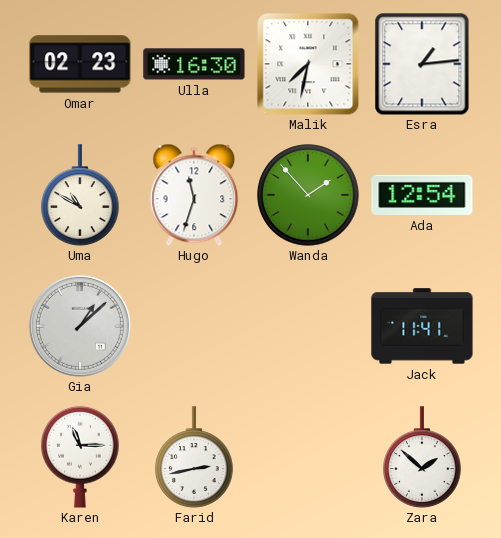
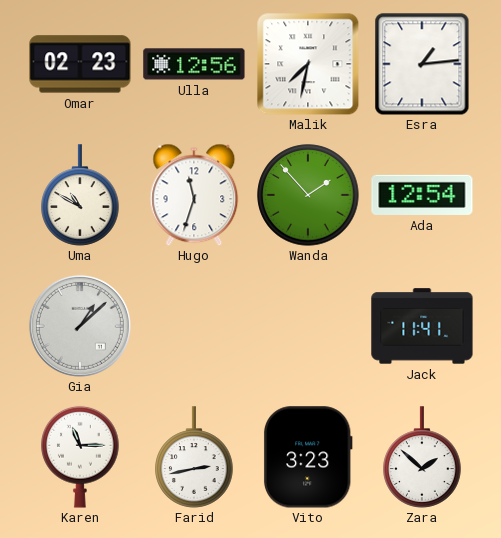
Ulla: 16:30 -> 12:56
Vito: none -> 3:23
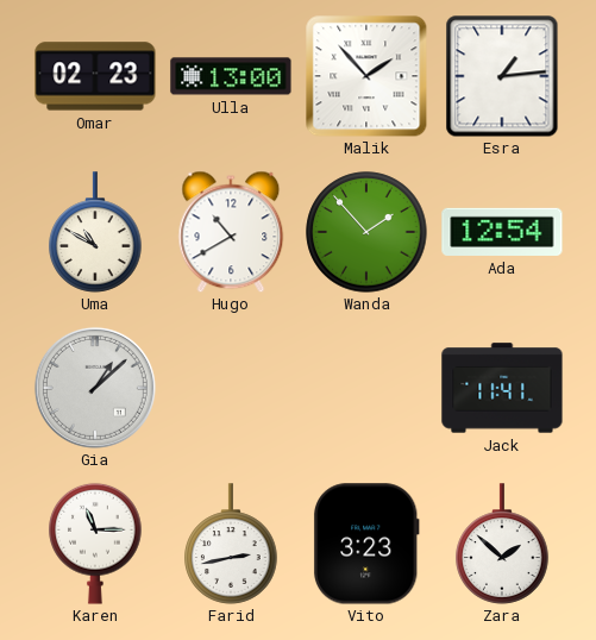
Ulla: 12:56 -> 13:00
Malik: 7:32 -> 1:53
Hugo: 11:33 -> 10:40
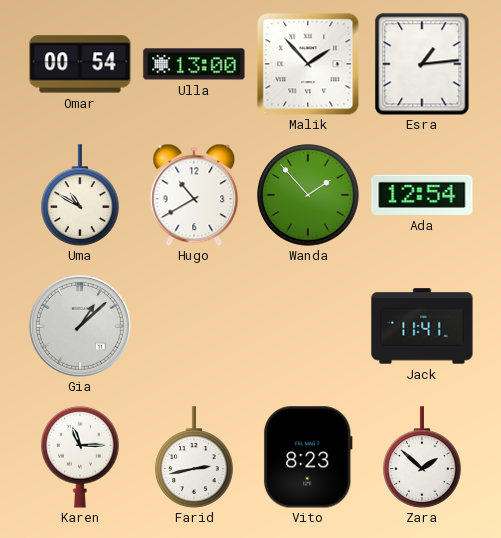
Omar: 02:23 -> 00:54
Vito: 3:23 -> 8:23
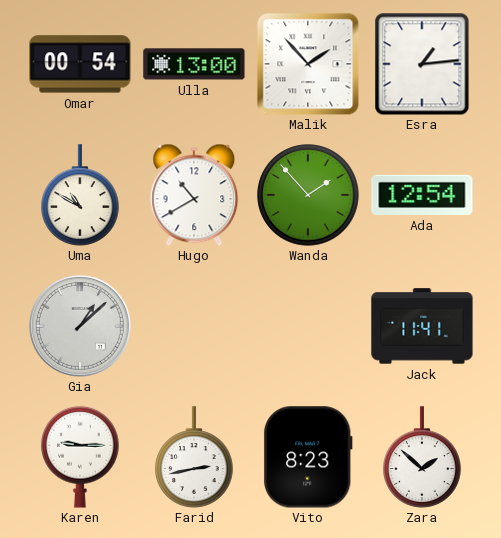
Karen: 11:15 -> 9:15
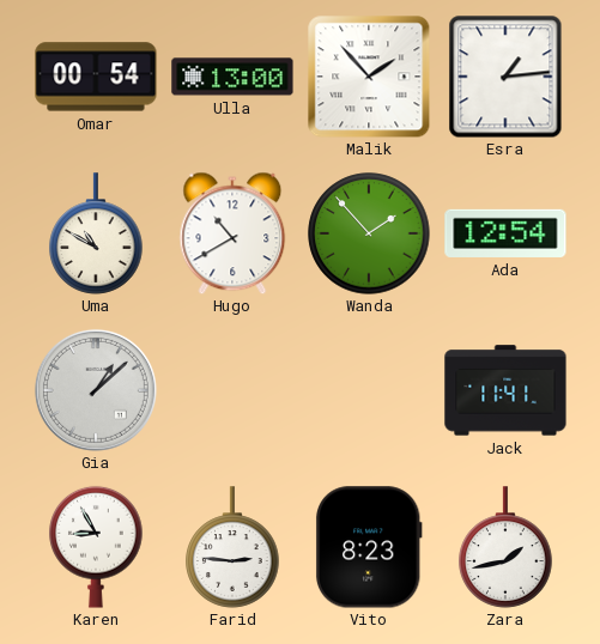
Karen: 9:15 -> 8:55
Farid: 2:43 -> 2:46
Zara: 1:52 -> 1:43
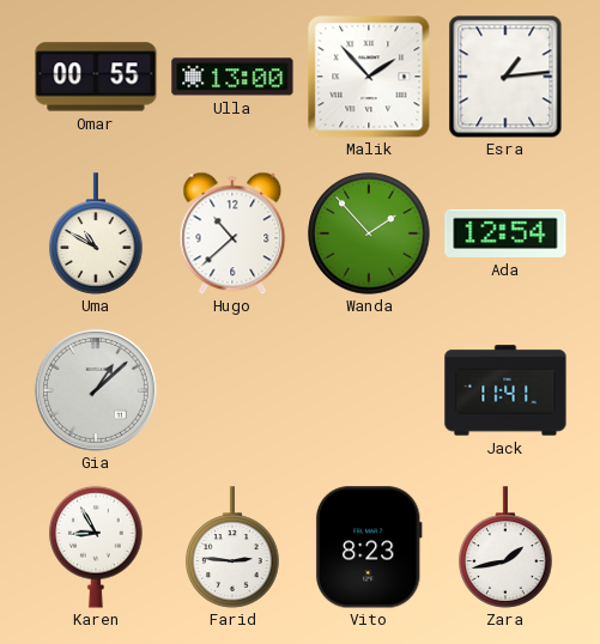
Omar: 00:54 -> 00:55
Hugo: 10:40 -> 10:38
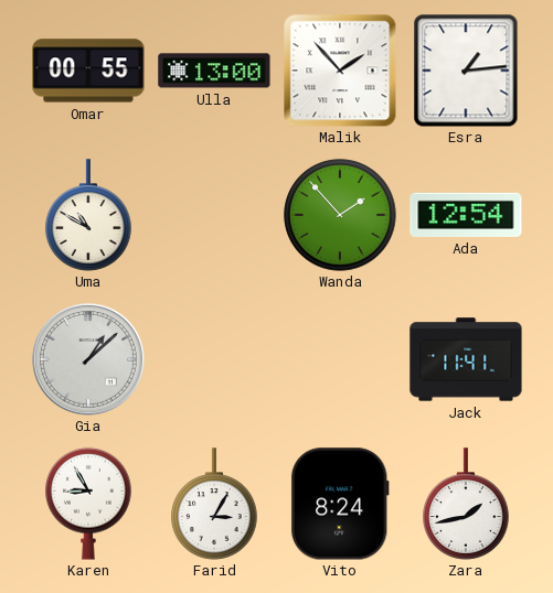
Hugo: 10:38 -> none
Farid: 2:46 -> 3:05
Vito: 8:23 -> 8:24
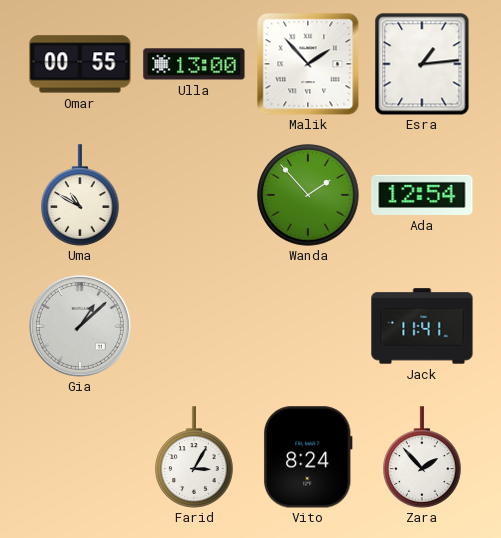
Karen: 8:55 -> none
Zara: 1:43 -> 1:53
